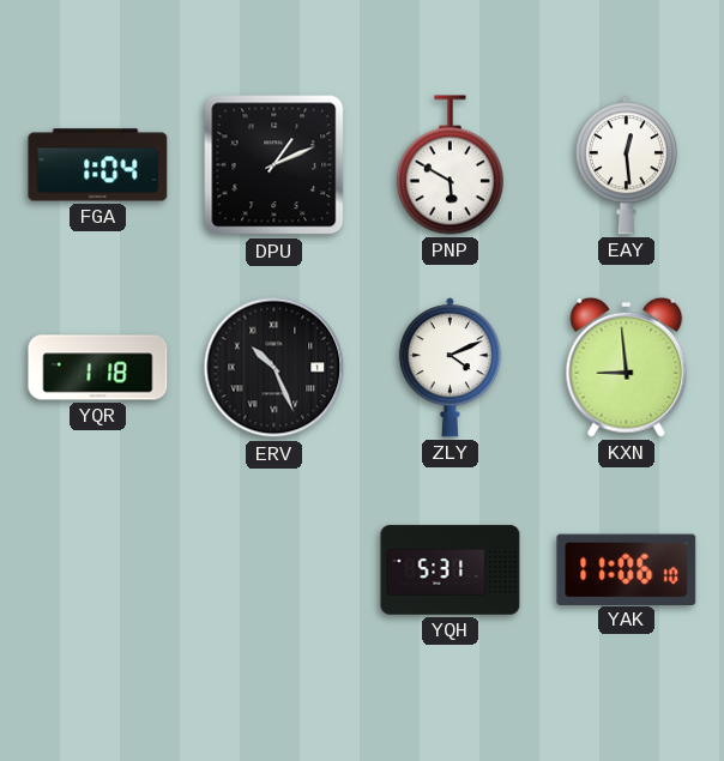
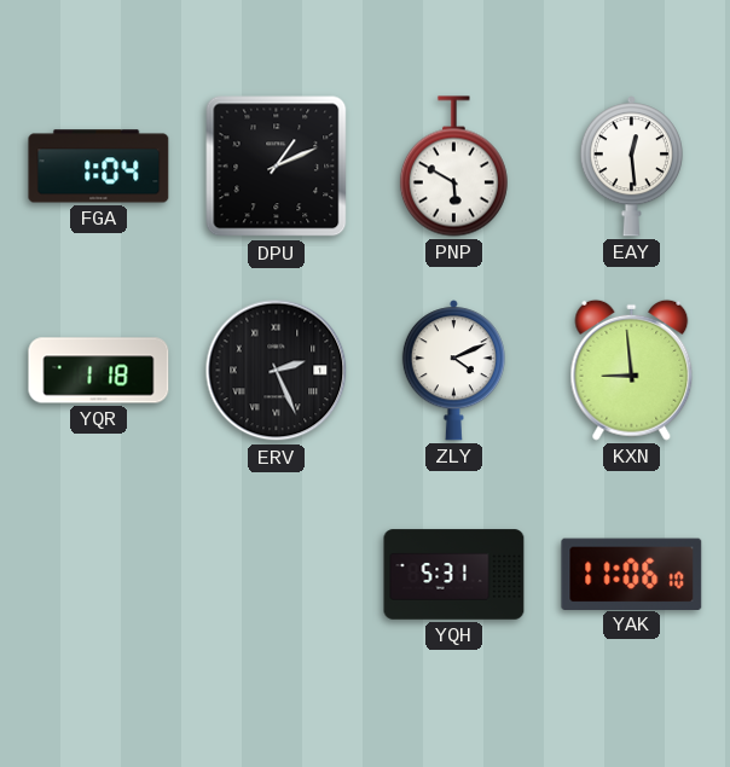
ERV: 10:26 -> 2:26
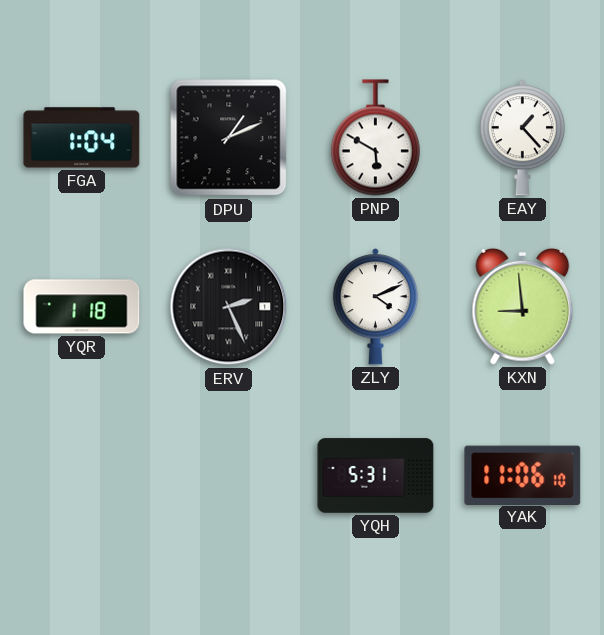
EAY: 12:29 -> 1:23
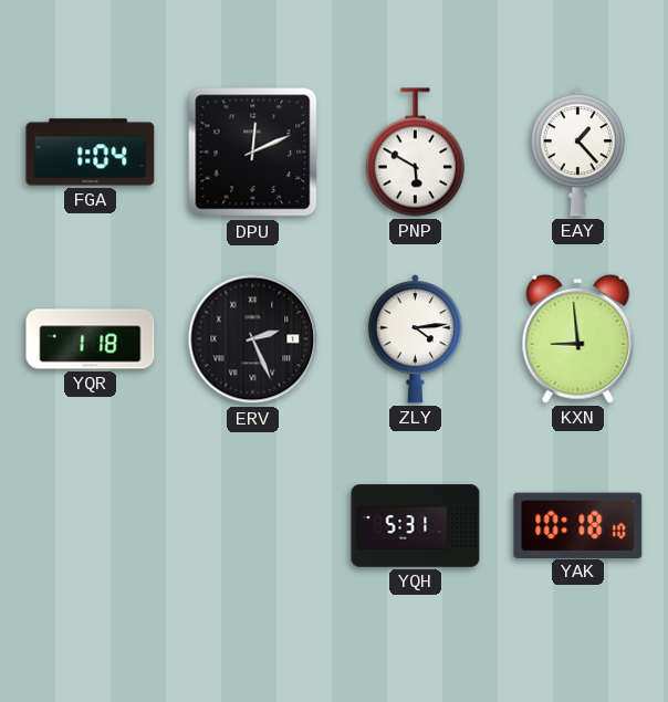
DPU: 1:11 -> 12:11
ZLY: 4:11 -> 4:14
YAK: 11:06 -> 10:18
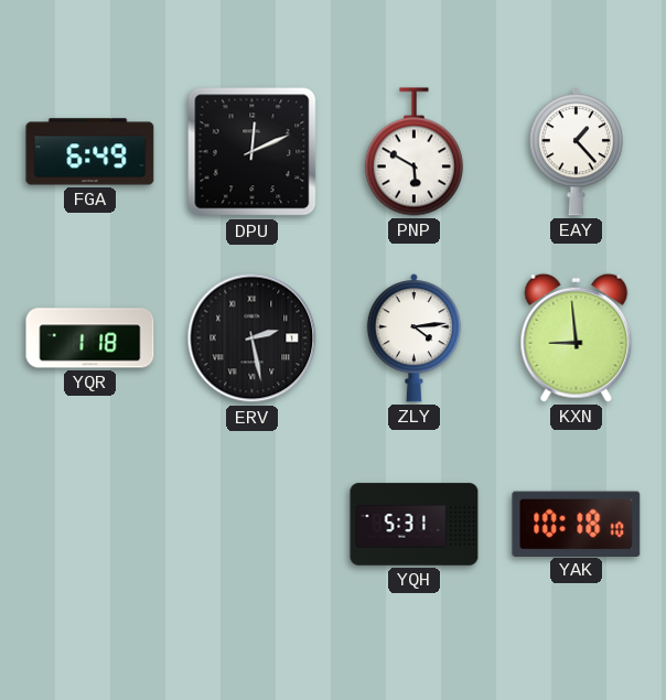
FGA: 1:04 -> 6:49
ERV: 2:26 -> 2:28
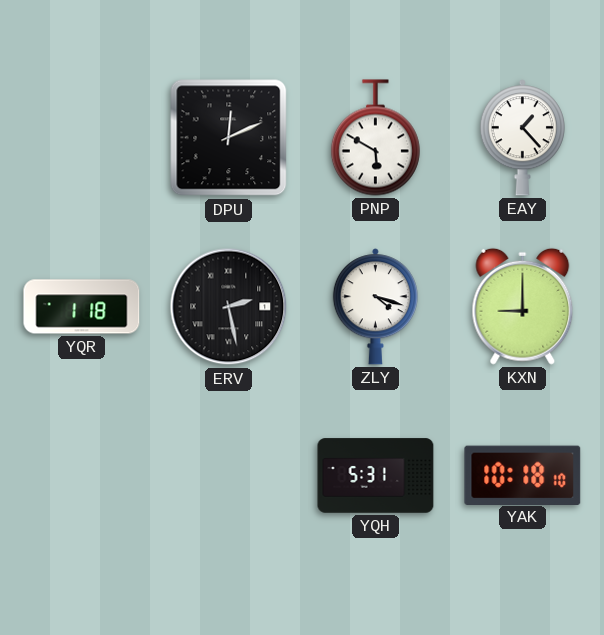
FGA: 6:49 -> none
ZLY: 4:14 -> 4:18
KXN: 8:59 -> 9:00
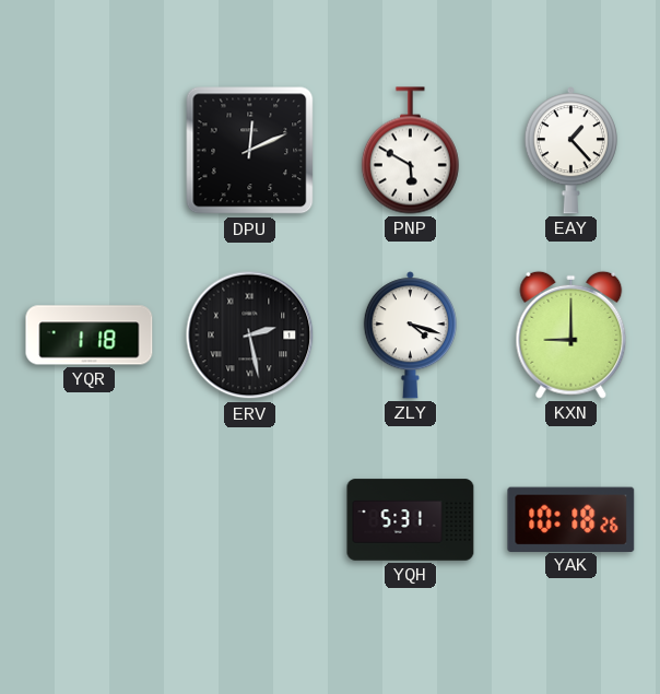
YAK: 10:18:10 -> 10:18:26
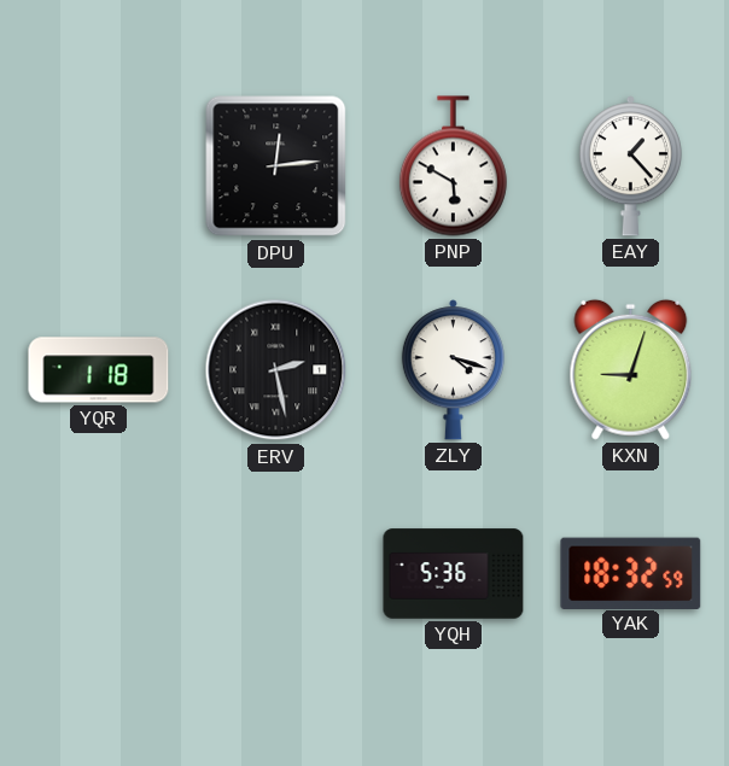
DPU: 12:11 -> 12:14
KXN: 9:00 -> 9:03
YQH: 5:31 -> 5:36
YAK: 10:18 -> 18:32
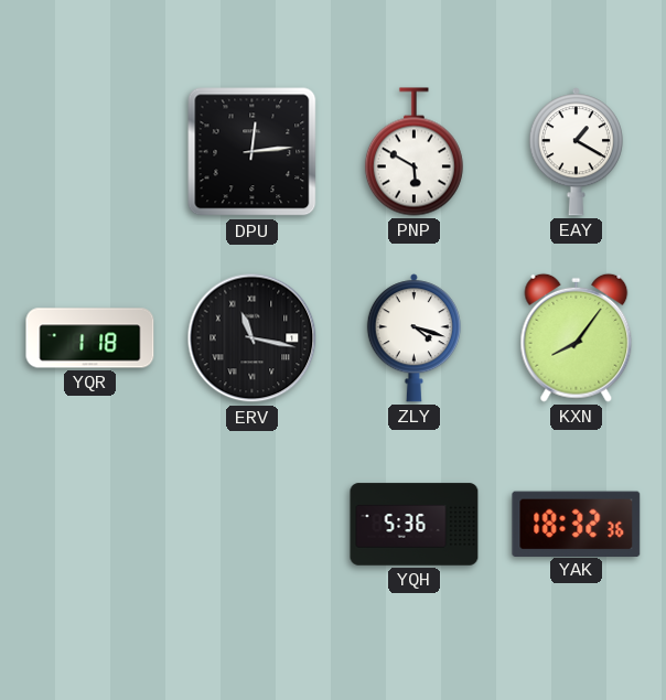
EAY: 1:23 -> 1:20
ERV: 2:28 -> 11:17
KXN: 9:03 -> 8:06
YAK: 18:32:59 -> 18:32:36
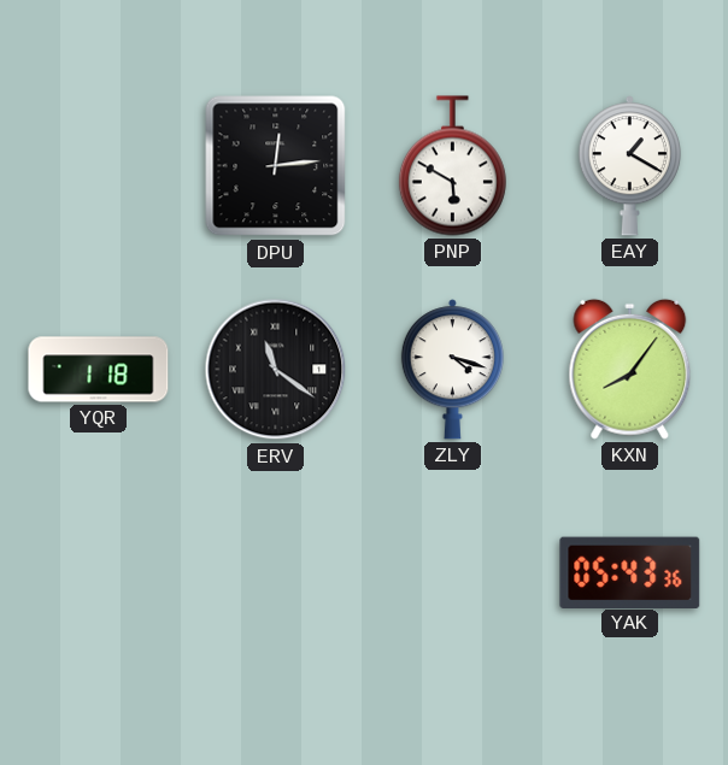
ERV: 11:17 -> 11:21
YQH: 5:36 -> none
YAK: 18:32 -> 05:43
